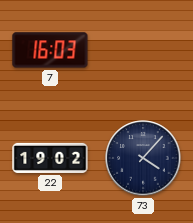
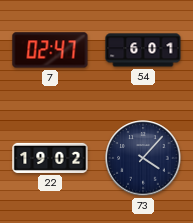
7: 16:03 -> 02:47
54: none -> 6:01
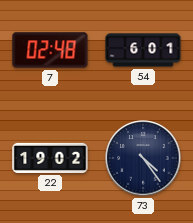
7: 02:47 -> 02:48
73: 4:07 -> 4:24
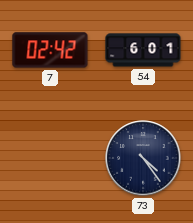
7: 02:48 -> 02:42
22: 19:02 -> none
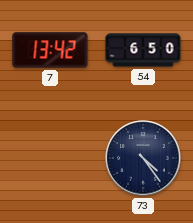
7: 02:42 -> 13:42
54: 6:01 -> 6:50
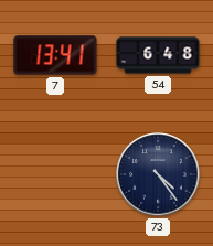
7: 13:42 -> 13:41
54: 6:50 -> 6:48
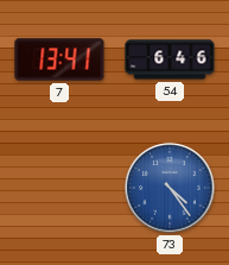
54: 6:48 -> 6:46
73 dial: navy -> blue
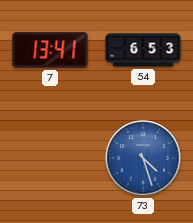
54: 6:46 -> 6:53
73: 4:24 -> 4:27
